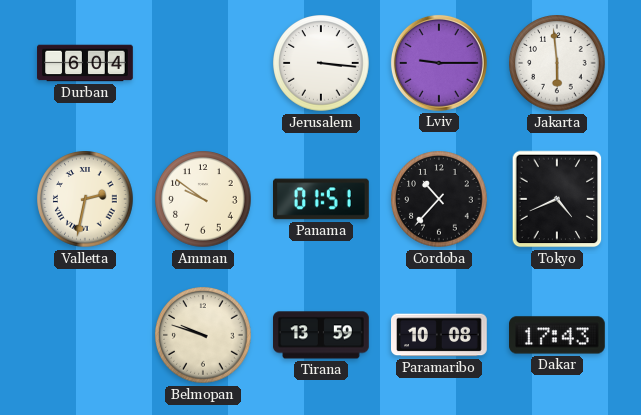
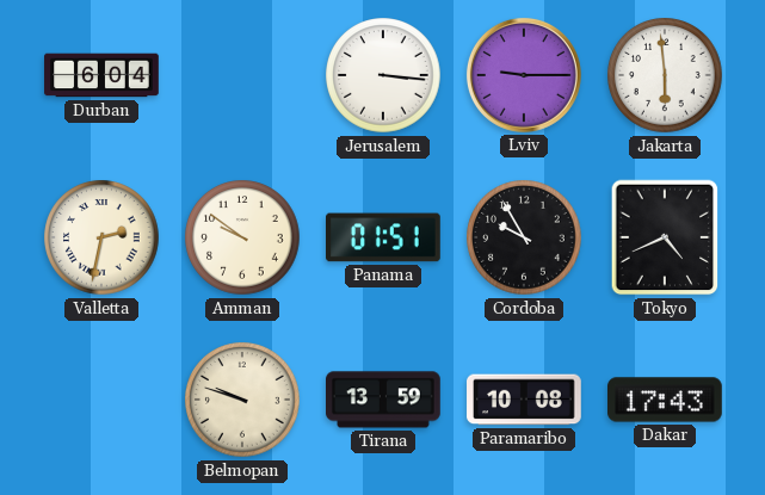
Cordoba: 10:37 -> 9:55
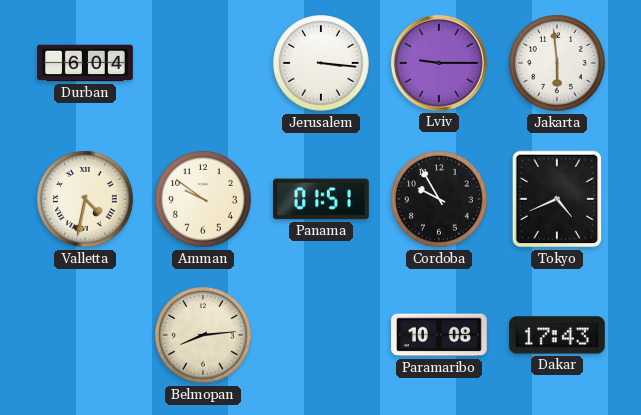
Valletta: 2:32 -> 4:32
Belmopan: 9:48 -> 8:14
Tirana: 13:59 -> none
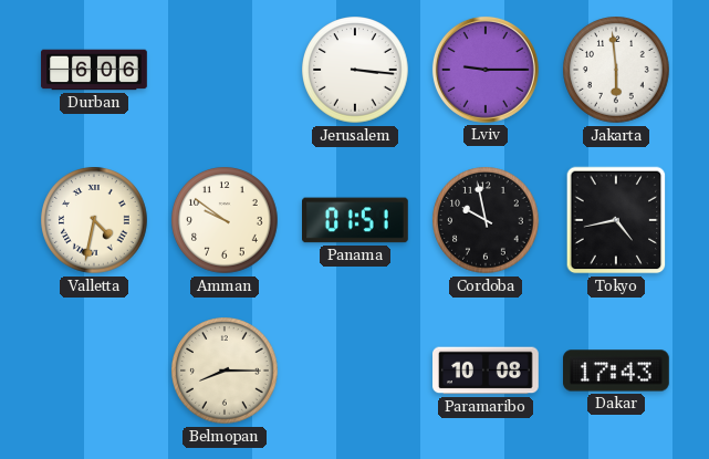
Durban: 6:04 -> 6:06
Cordoba: 9:55 -> 9:58
Tokyo: 4:41 -> 4:43
Belmopan: 8:14 -> 8:15
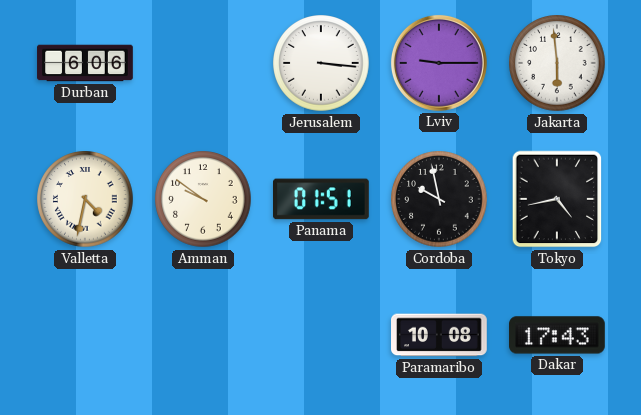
Belmopan: 8:15 -> none
